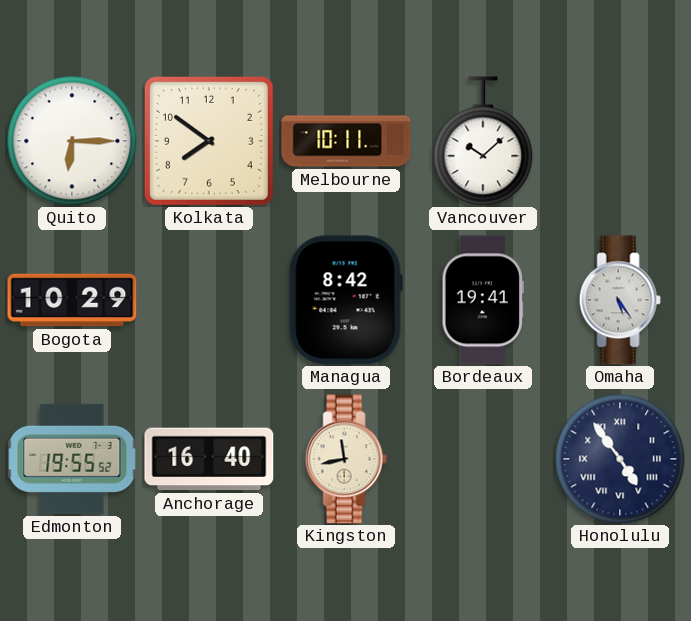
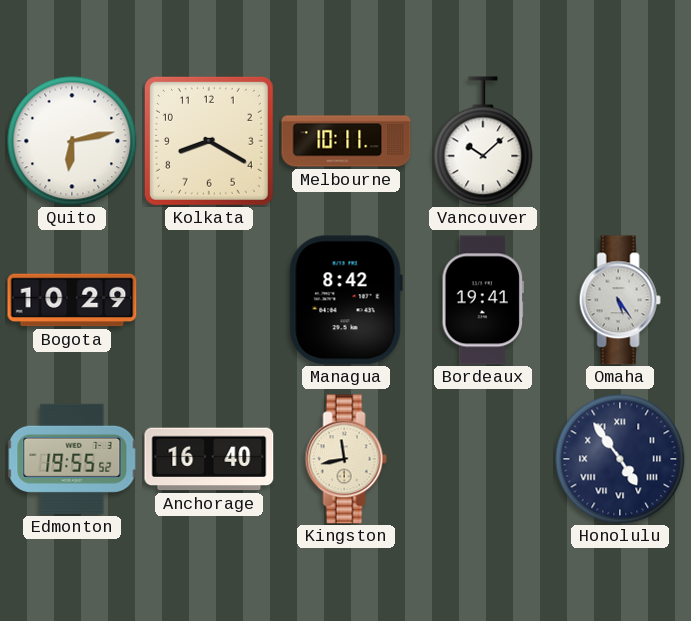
Quito: 6:15 -> 6:13
Kolkata: 7:51 -> 8:20
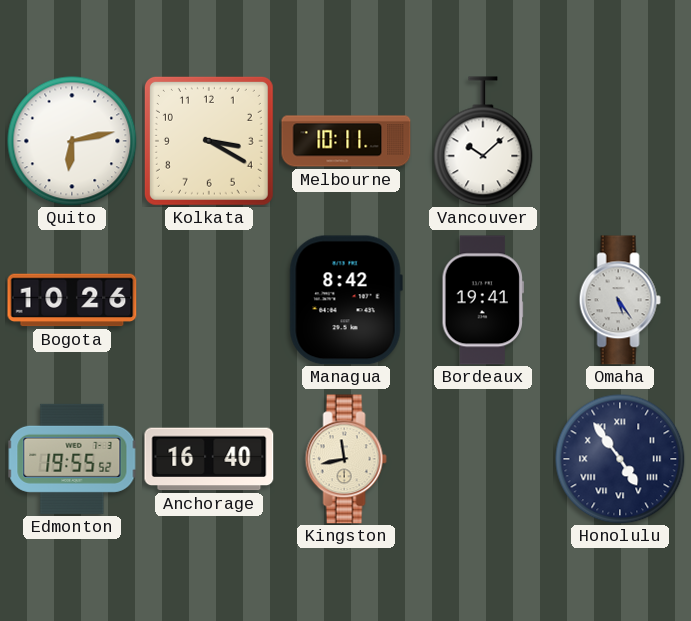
Kolkata: 8:20 -> 3:20
Bogota: 10:29 -> 10:26
